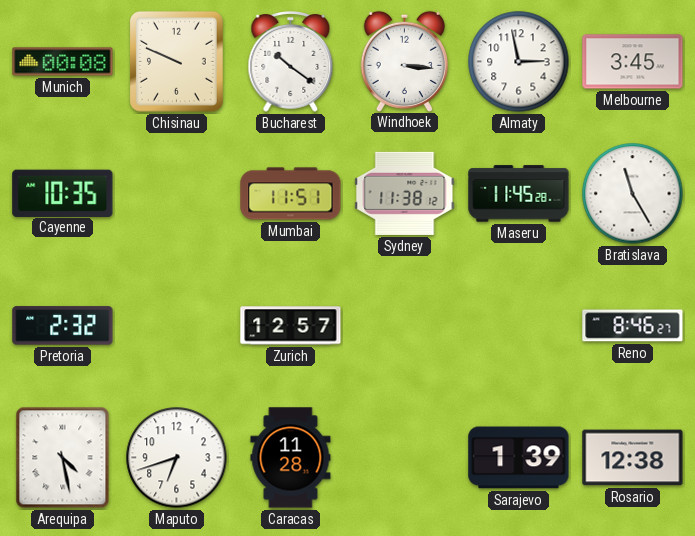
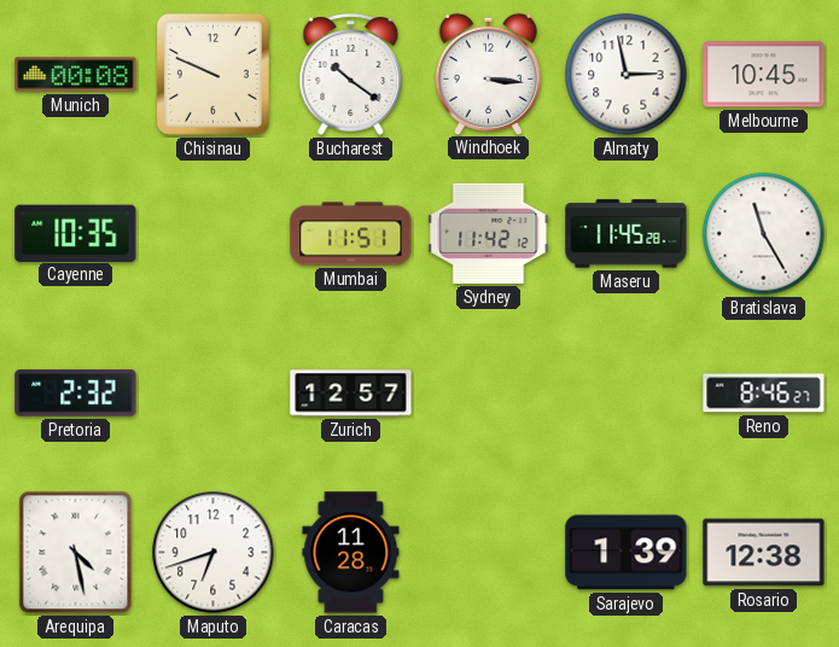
Melbourne: 3:45 -> 10:45
Sydney: 11:38 -> 11:42
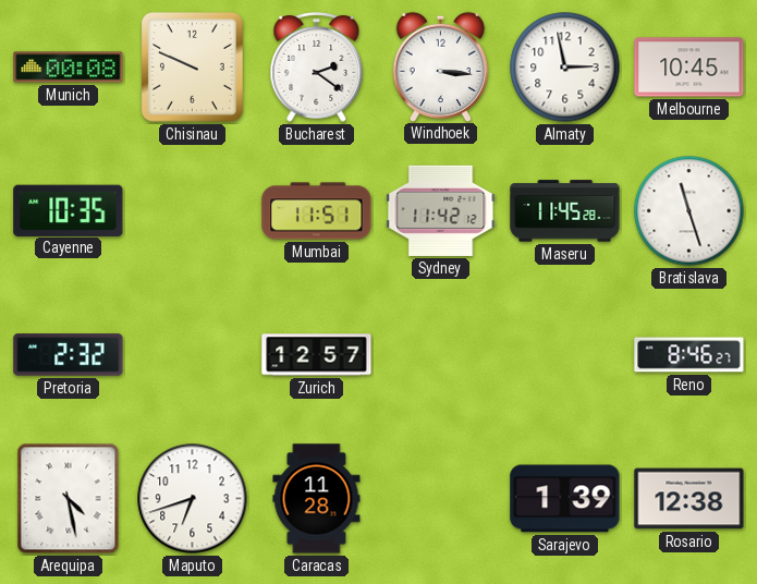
Bucharest: 10:21 -> 2:21
Bratislava: 11:25 -> 11:27
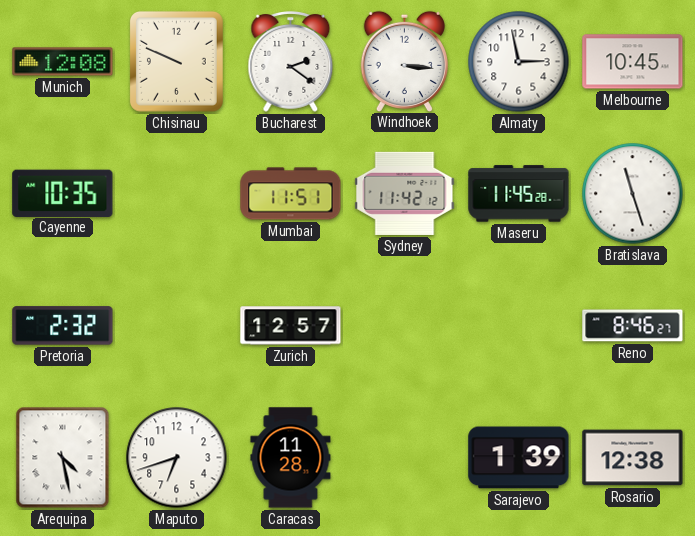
Munich: 00:08 -> 12:08
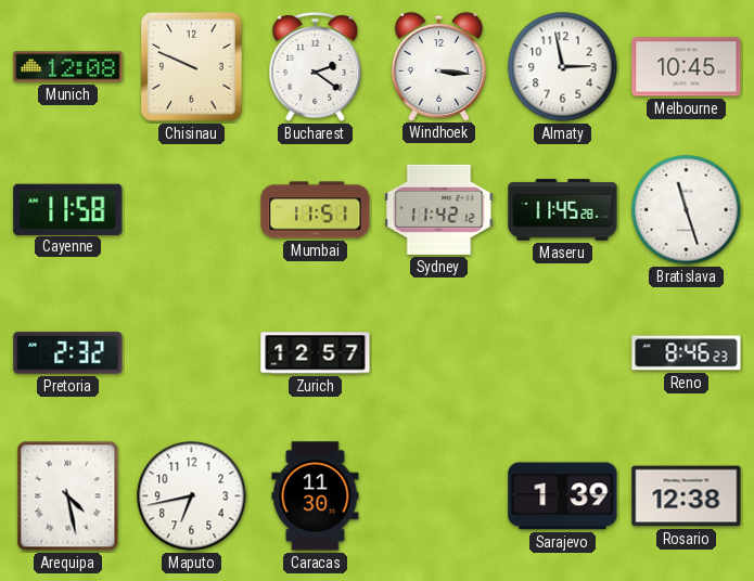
Cayenne: 10:35 -> 11:58
Reno: 8:46:27 -> 8:46:23
Maputo: 6:42 -> 6:43
Caracas: 11:28 -> 11:30
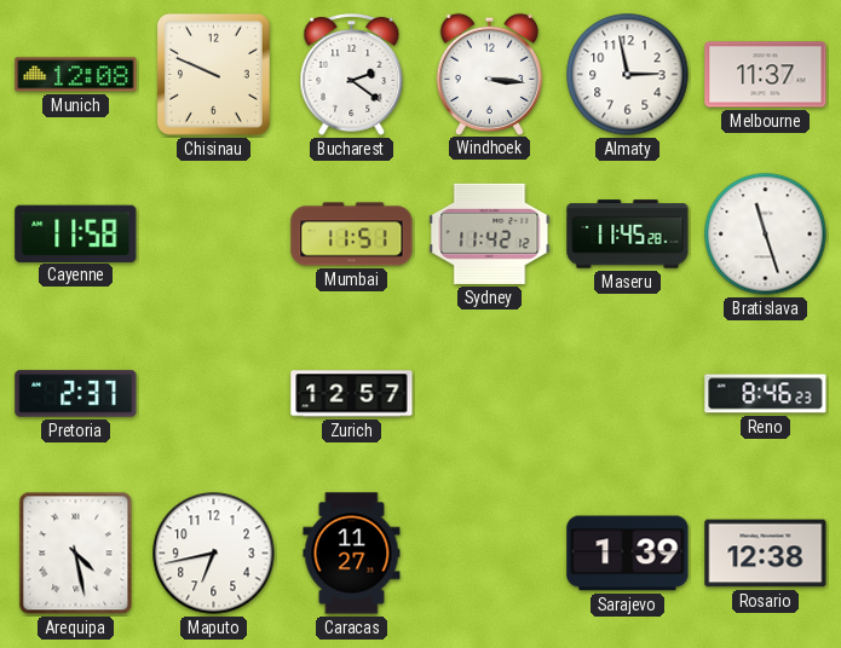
Melbourne: 10:45 -> 11:37
Pretoria: 2:32 -> 2:37
Caracas: 11:30 -> 11:27
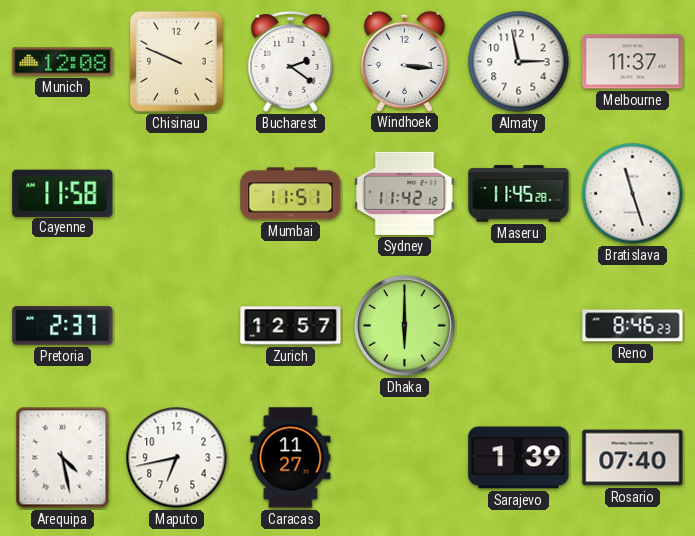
Dhaka: none -> 6:00
Rosario: 12:38 -> 07:40
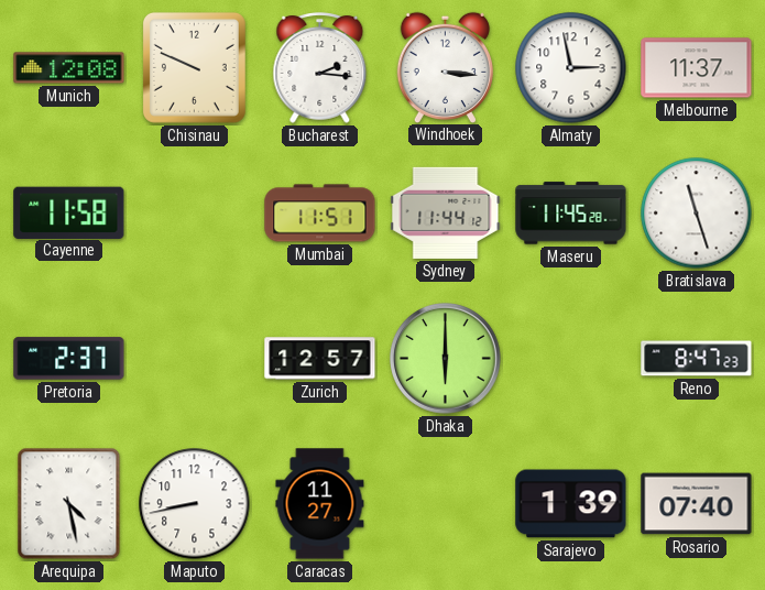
Bucharest: 2:21 -> 2:16
Sydney: 11:42 -> 11:44
Reno: 8:46 -> 8:47
Maputo: 6:43 -> 8:43
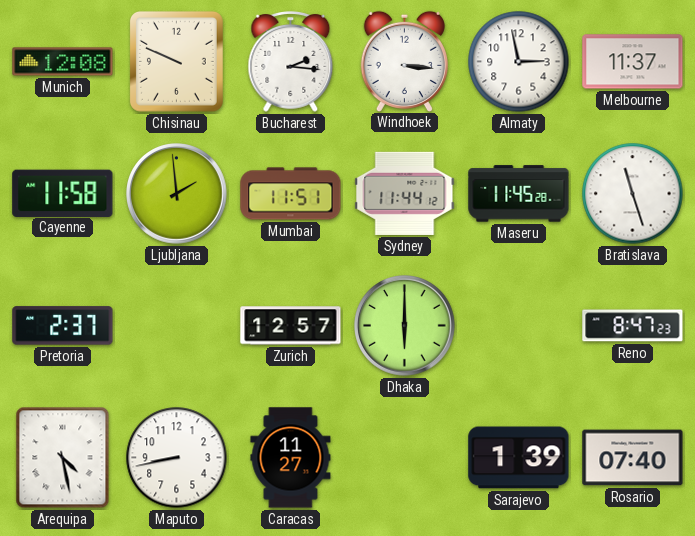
Ljubljana: none -> 1:59
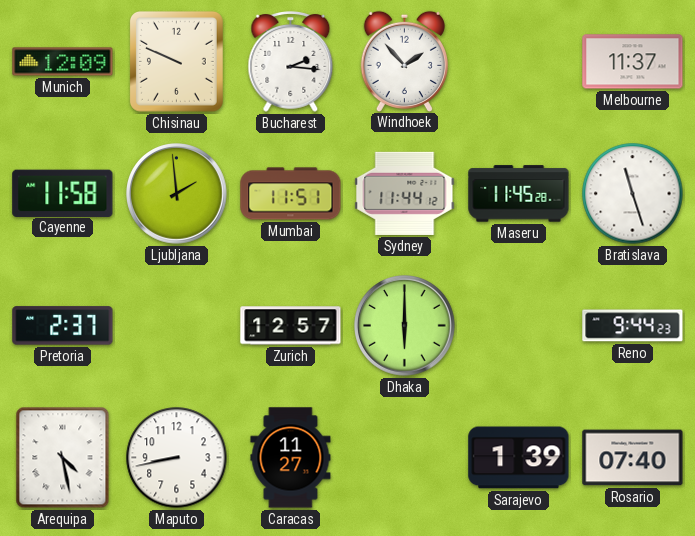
Munich: 12:08 -> 12:09
Windhoek: 3:16 -> 1:53
Almaty: 2:58 -> none
Reno: 8:47 -> 9:44
